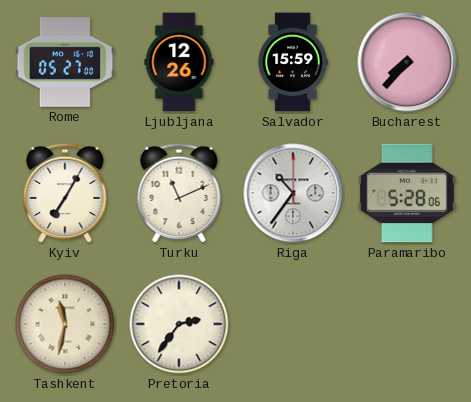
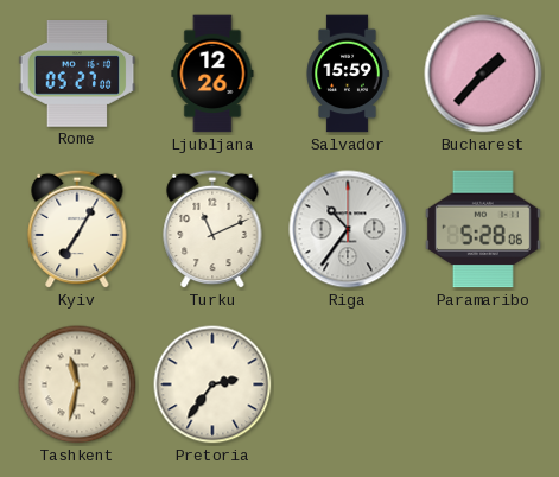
Bucharest: 7:37 -> 1:37
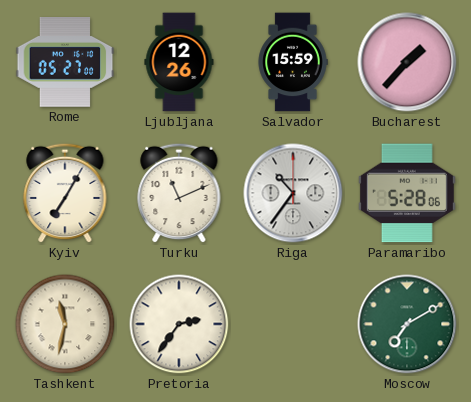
Moscow: none -> 7:10
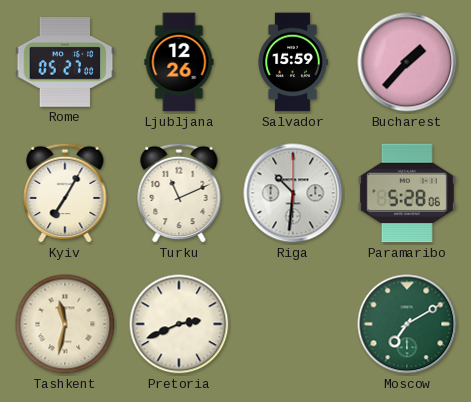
Riga: 10:36 -> 10:31
Pretoria: 2:36 -> 2:41
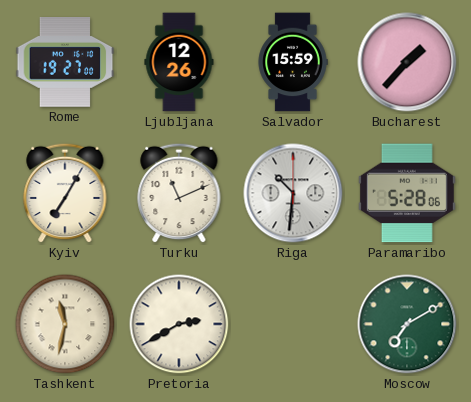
Rome: 05:27 -> 19:27
Pretoria: 2:41 -> 2:40
